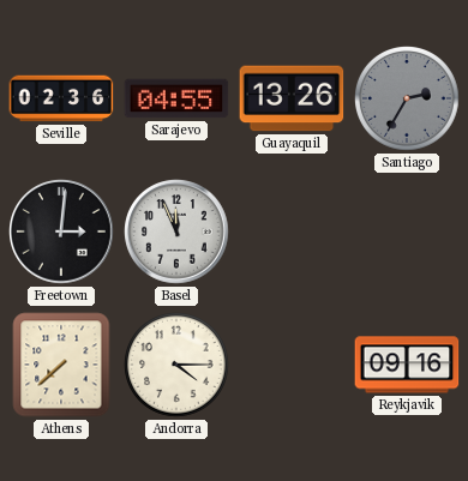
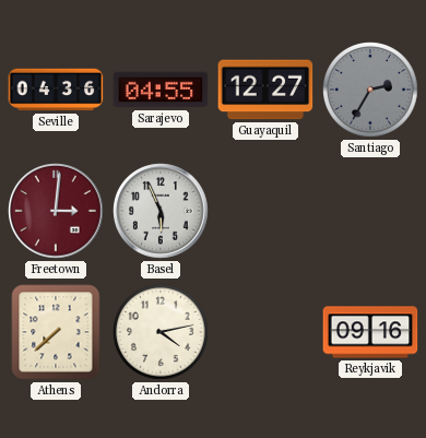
Seville: 02:36 -> 04:36
Guayaquil: 13:26 -> 12:27
Freetown dial: black -> burgundy
Basel: 11:56 -> 5:56
Andorra: 4:15 -> 4:13
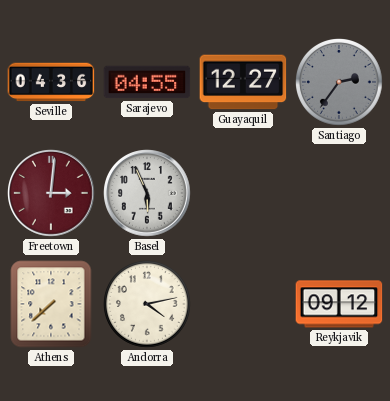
Santiago: 2:35 -> 2:36
Reykjavik: 09:16 -> 09:12
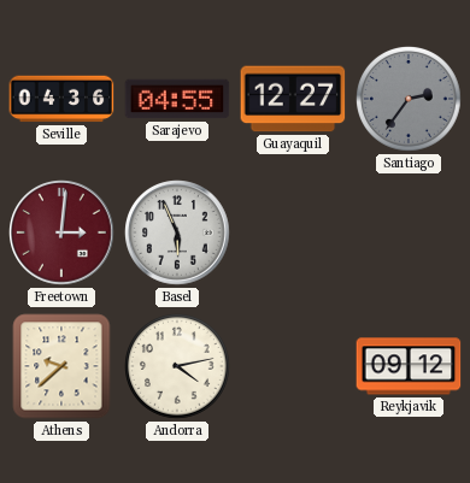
Athens: 7:38 -> 9:38
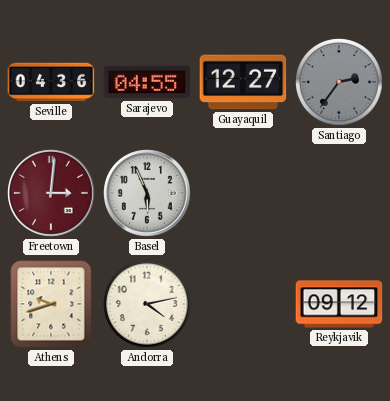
Athens: 9:38 -> 9:42
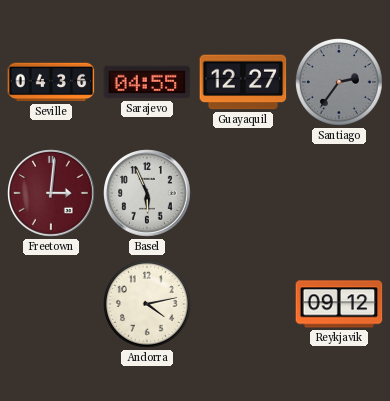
Athens: 9:42 -> none
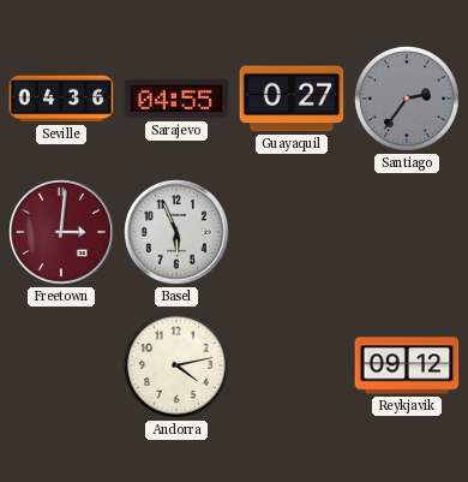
Guayaquil: 12:27 -> 0:27
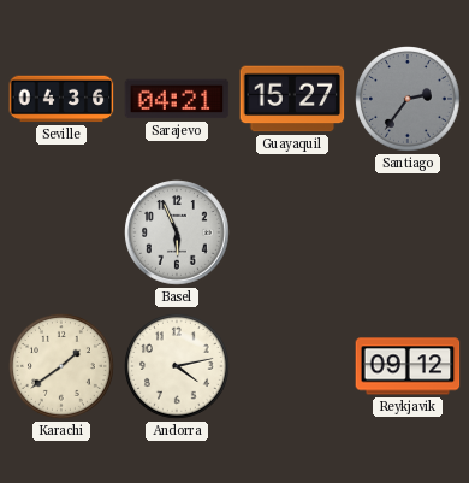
Sarajevo: 04:55 -> 04:21
Guayaquil: 0:27 -> 15:27
Freetown: 3:01 -> none
Karachi: none -> 1:39
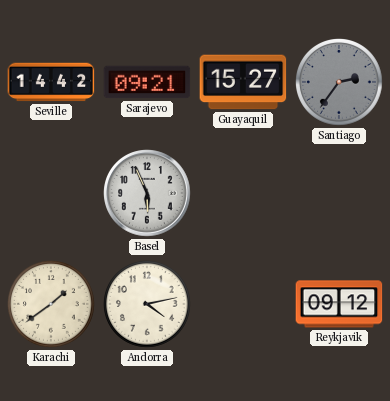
Seville: 04:36 -> 14:42
Sarajevo: 04:21 -> 09:21
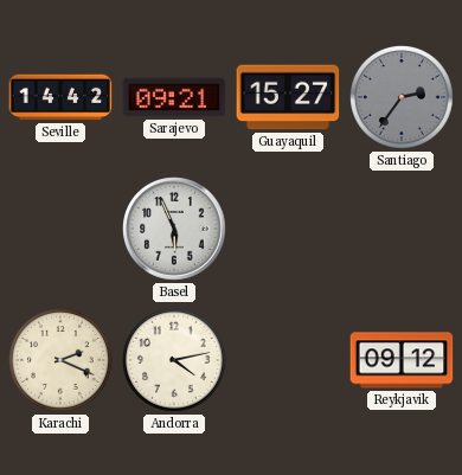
Karachi: 1:39 -> 2:19
